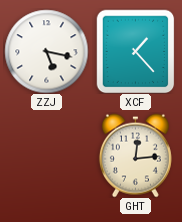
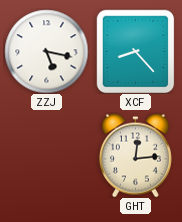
XCF: 1:23 -> 8:23
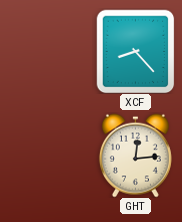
ZZJ: 5:17 -> none
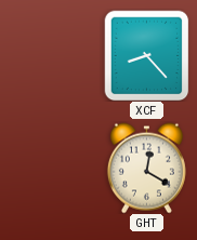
GHT: 12:14 -> 12:20
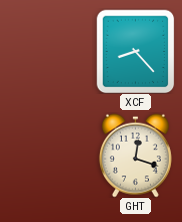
GHT: 12:20 -> 12:18
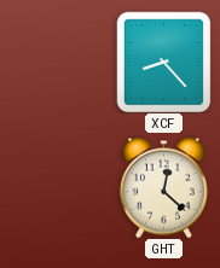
GHT: 12:18 -> 12:22
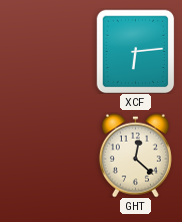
XCF: 8:23 -> 6:14
